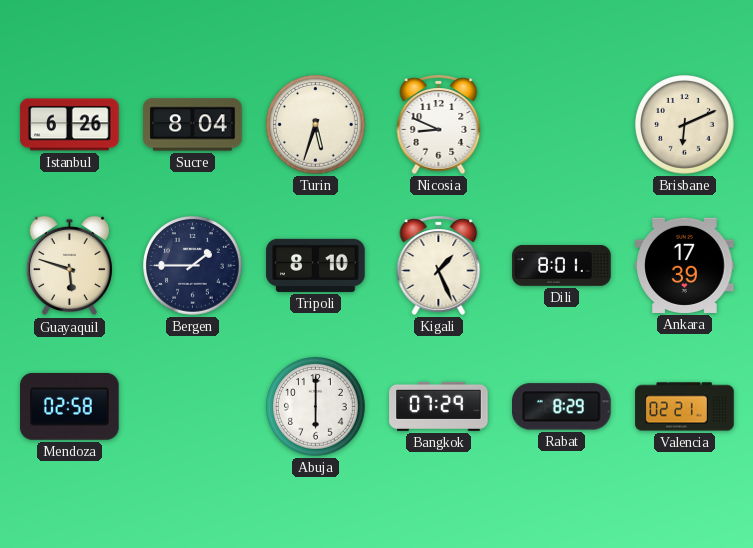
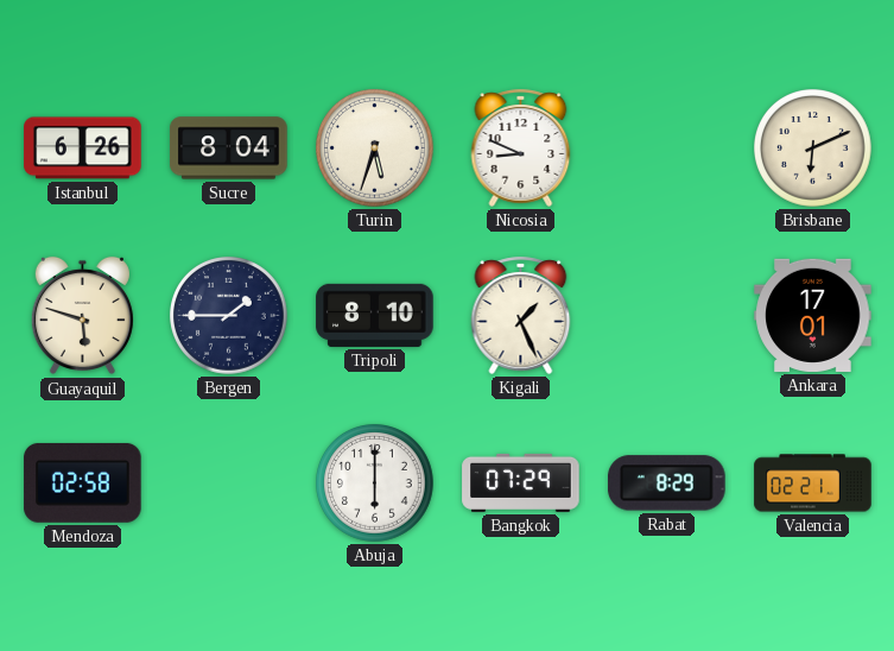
Dili: 8:01 -> none
Ankara: 17:39 -> 17:01
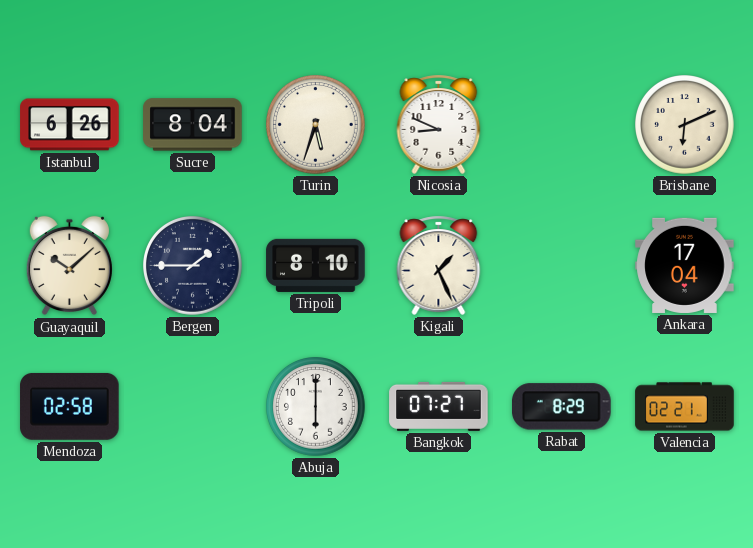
Guayaquil: 5:48 -> 10:08
Ankara: 17:01 -> 17:04
Bangkok: 07:29 -> 07:27
